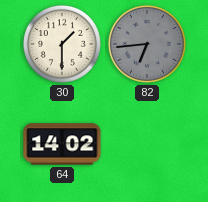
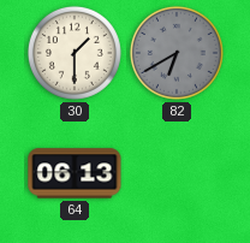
82: 6:44 -> 6:40
64: 14:02 -> 06:13
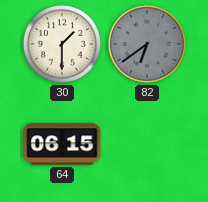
82: 6:40 -> 6:39
64: 06:13 -> 06:15
